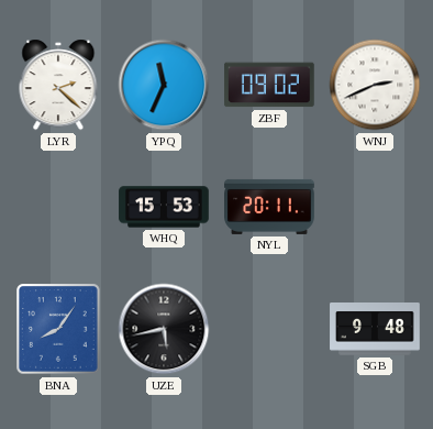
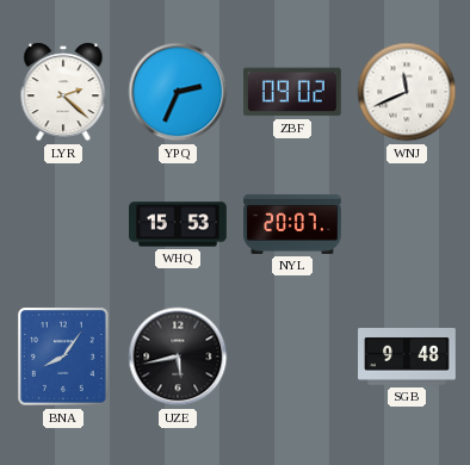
YPQ: 11:34 -> 2:34
WNJ: 2:41 -> 11:41
NYL: 20:11 -> 20:07
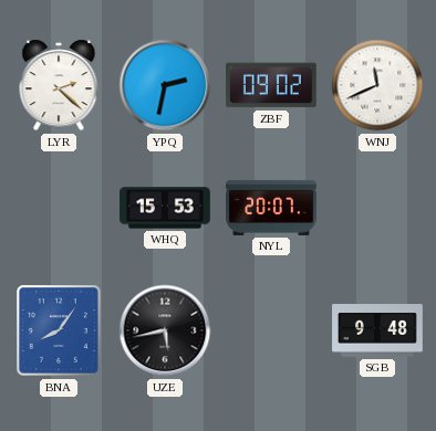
YPQ: 2:34 -> 2:32
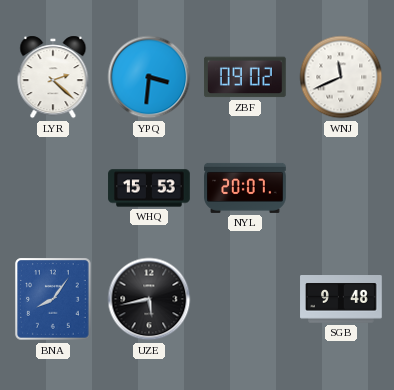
YPQ: 2:32 -> 3:31
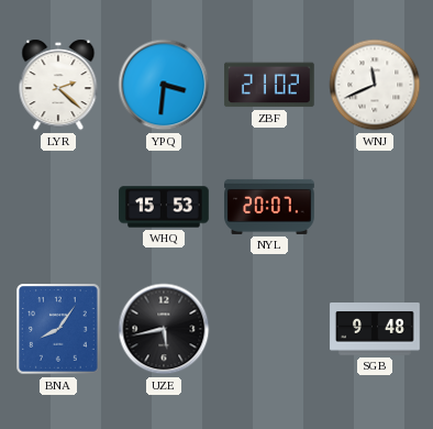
ZBF: 09:02 -> 21:02
